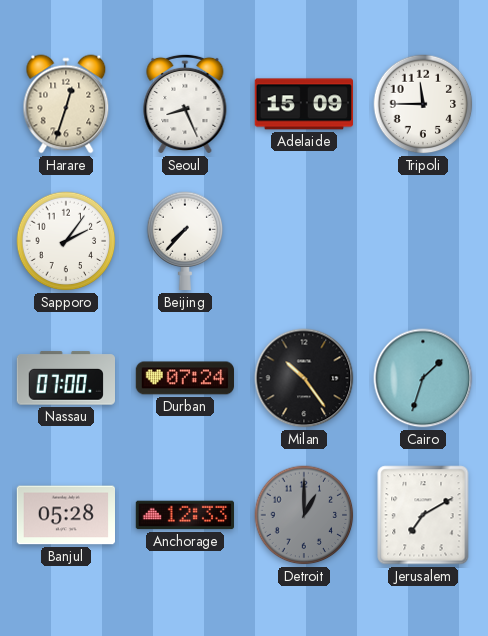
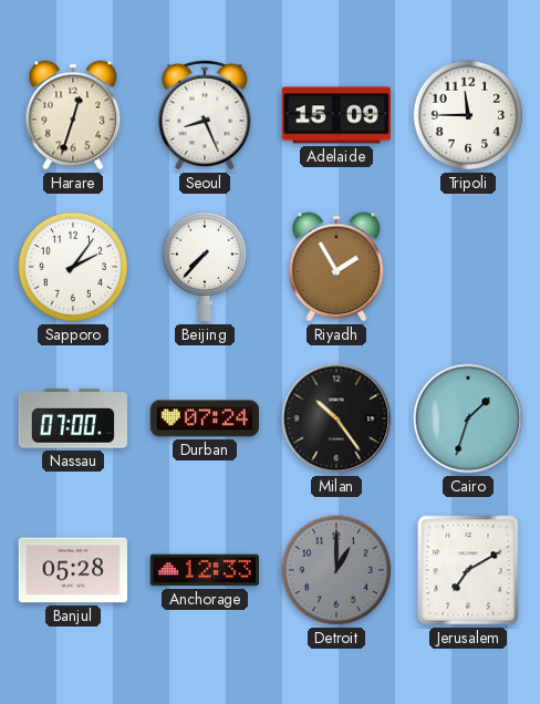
Riyadh: none -> 1:55
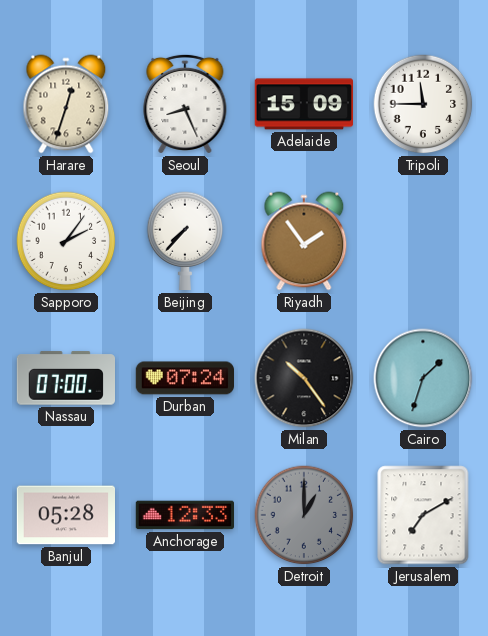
Riyadh: 1:55 -> 1:54
